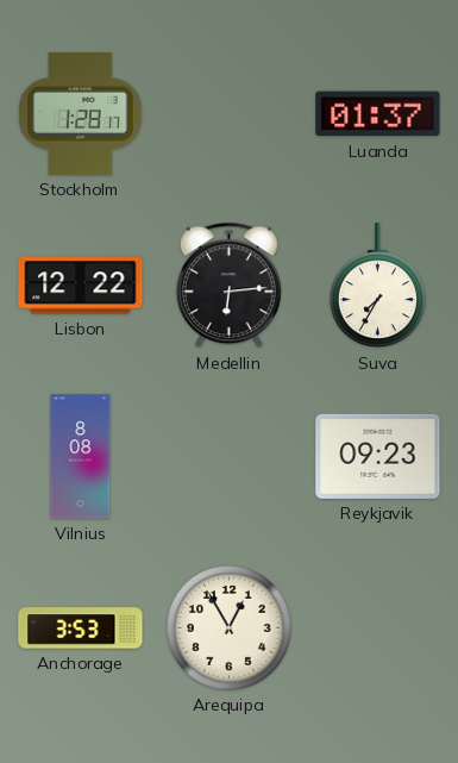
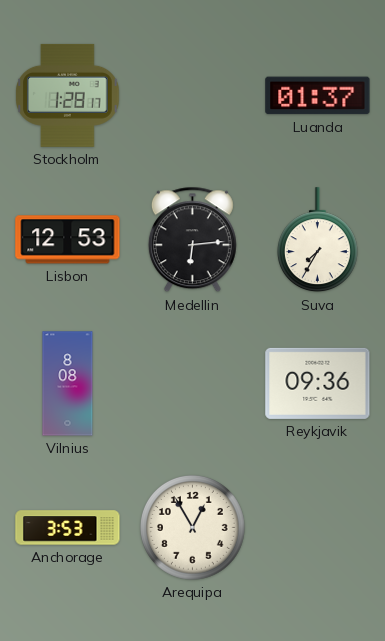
Lisbon: 12:22 -> 12:53
Reykjavik: 09:23 -> 09:36
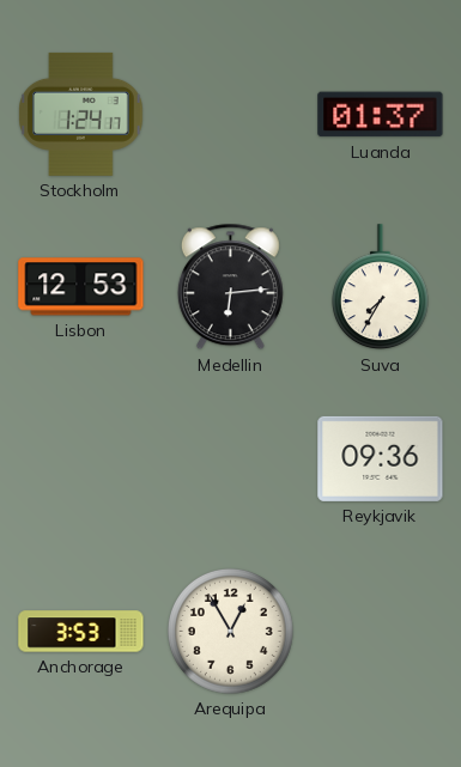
Stockholm: 1:28 -> 1:24
Vilnius: 8:08 -> none
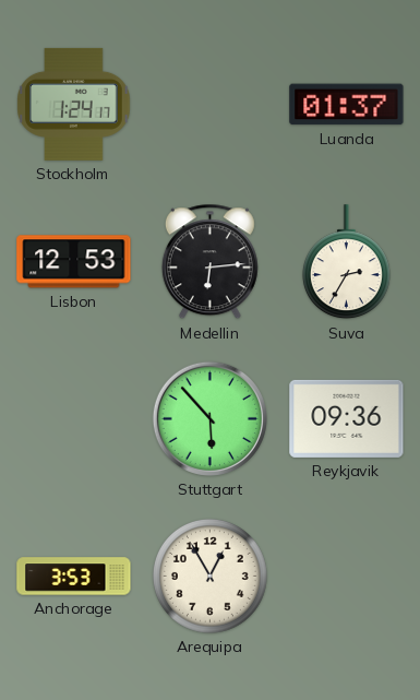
Suva: 7:35 -> 2:35
Stuttgart: none -> 5:53
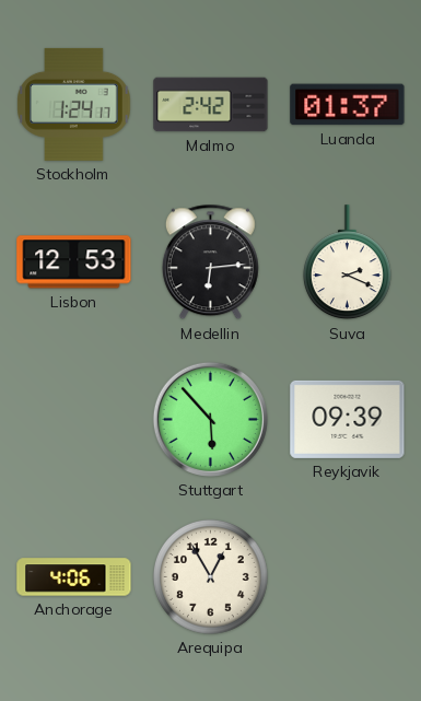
Malmo: none -> 2:42
Suva: 2:35 -> 2:19
Reykjavik: 09:36 -> 09:39
Anchorage: 3:53 -> 4:06
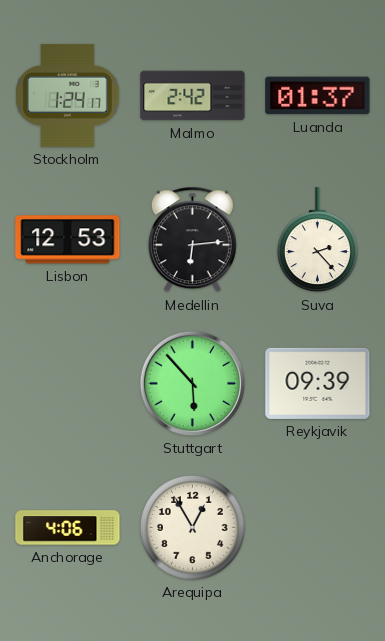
Suva: 2:19 -> 2:23
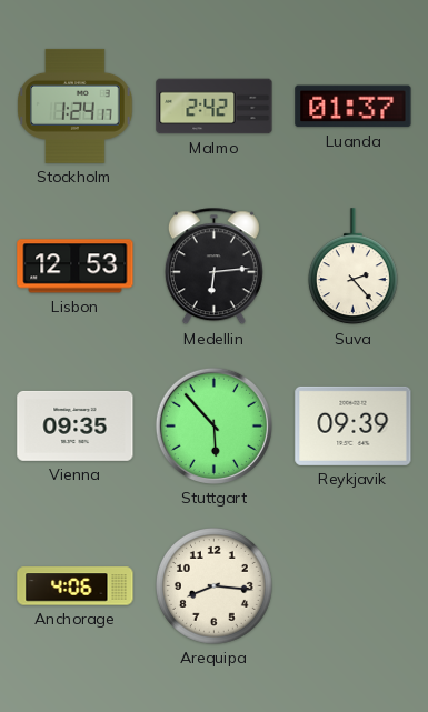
Vienna: none -> 09:35
Arequipa: 12:55 -> 8:16
